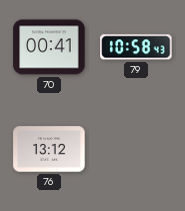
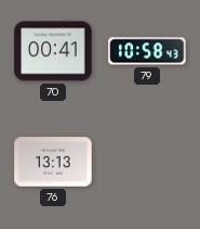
76: 13:12 -> 13:13
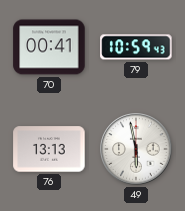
79: 10:58 -> 10:59
49: none -> 5:58
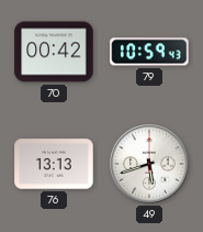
70: 00:41 -> 00:42
49: 5:58 -> 5:42
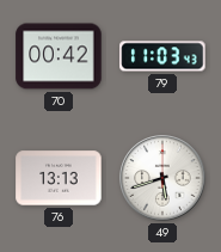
79: 10:59 -> 11:03
